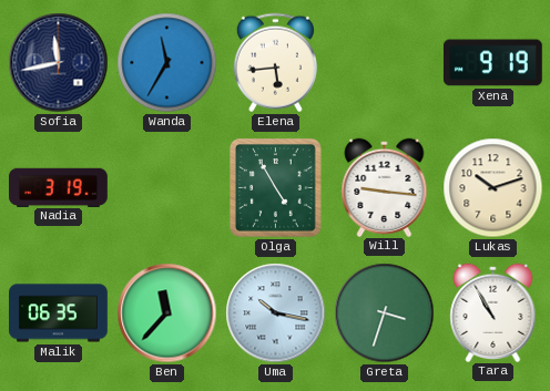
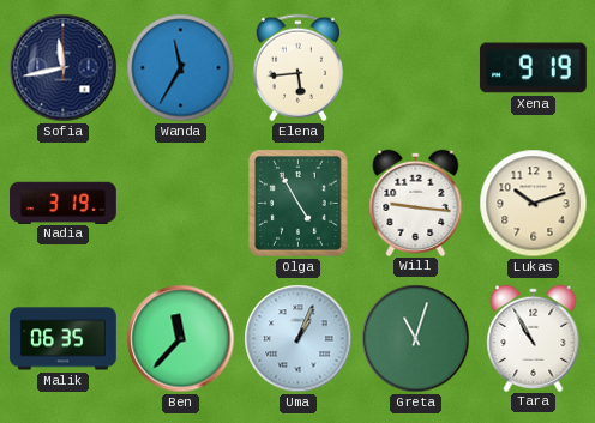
Uma: 10:17 -> 1:04
Greta: 3:33 -> 11:03
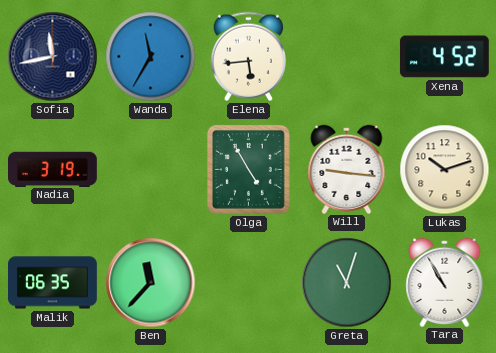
Xena: 9:19 -> 4:52
Uma: 1:04 -> none
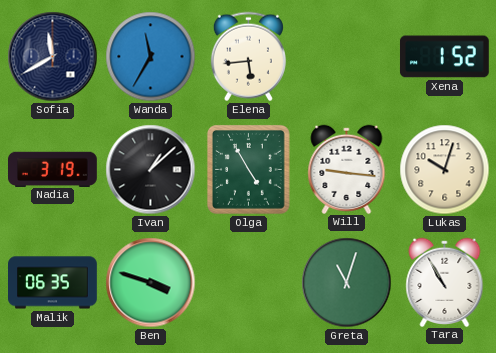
Sofia: 11:43 -> 11:40
Xena: 4:52 -> 1:52
Ivan: none -> 1:08
Lukas: 10:12 -> 10:03
Ben: 11:37 -> 3:48
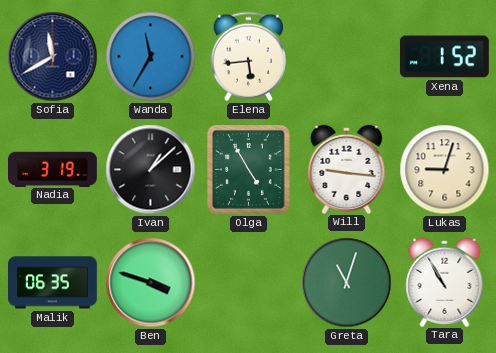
Lukas: 10:03 -> 9:03
